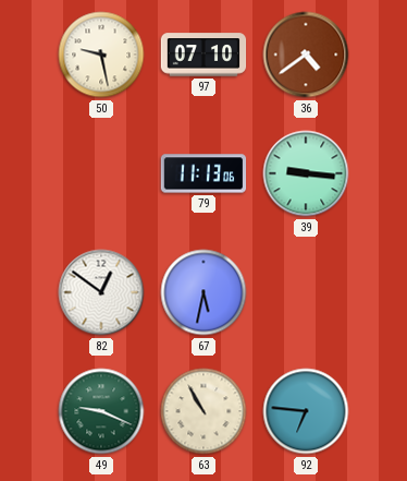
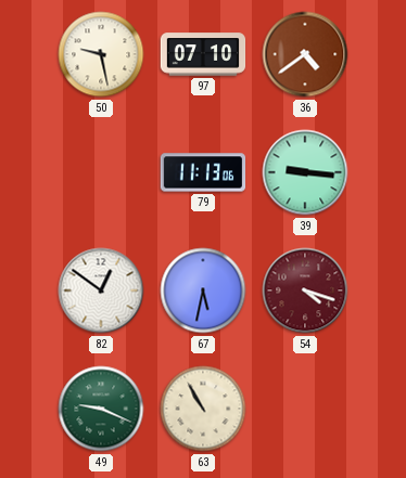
54: none -> 4:18
92: 6:46 -> none
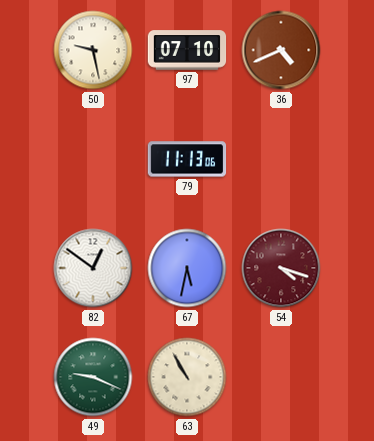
36: 4:39 -> 4:41
39: 9:16 -> none
